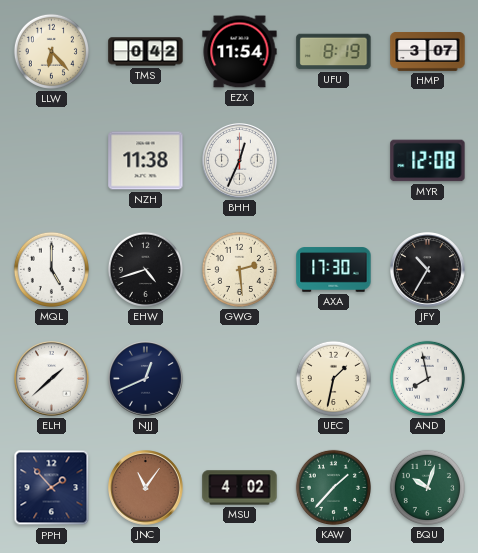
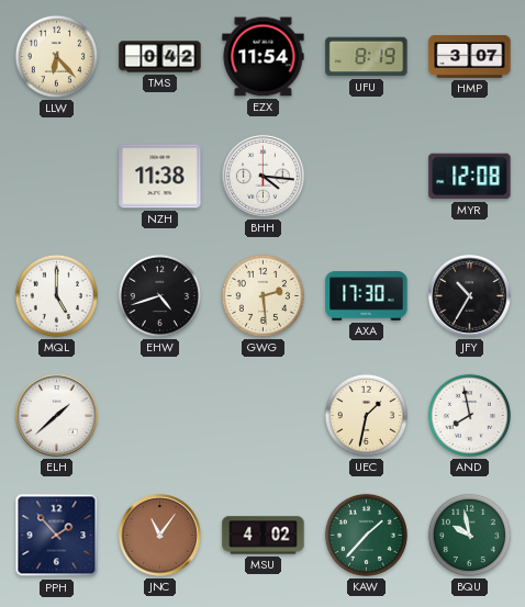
BHH: 12:34 -> 4:16
NJJ: 12:41 -> none
BQU: 10:03 -> 9:58
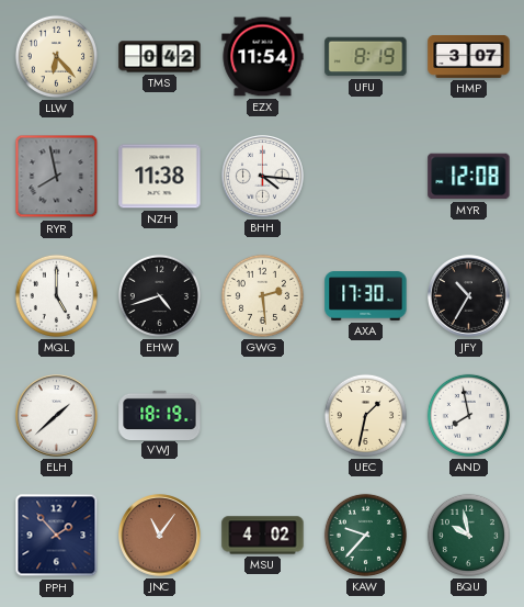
RYR: none -> 7:58
VWJ: none -> 18:19
KAW: 1:37 -> 9:37
